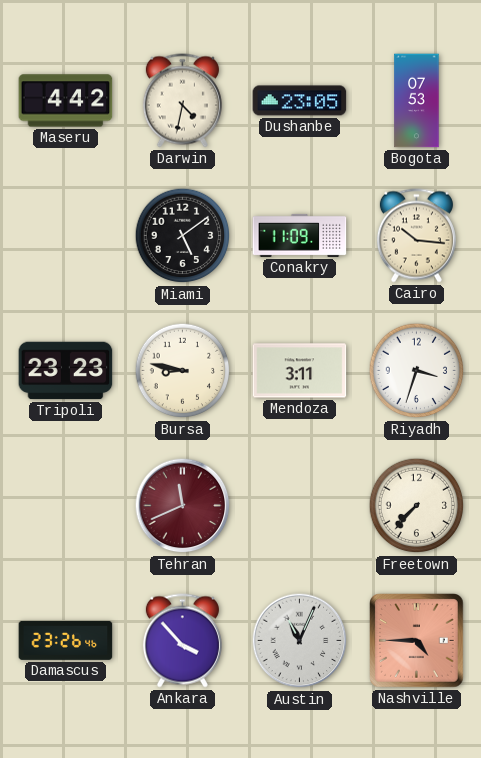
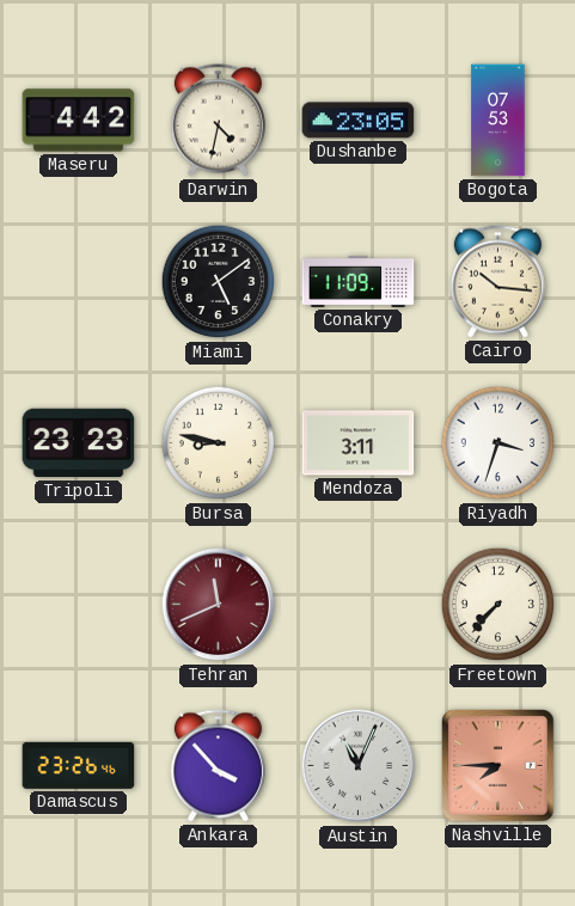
Nashville: 4:45 -> 7:45
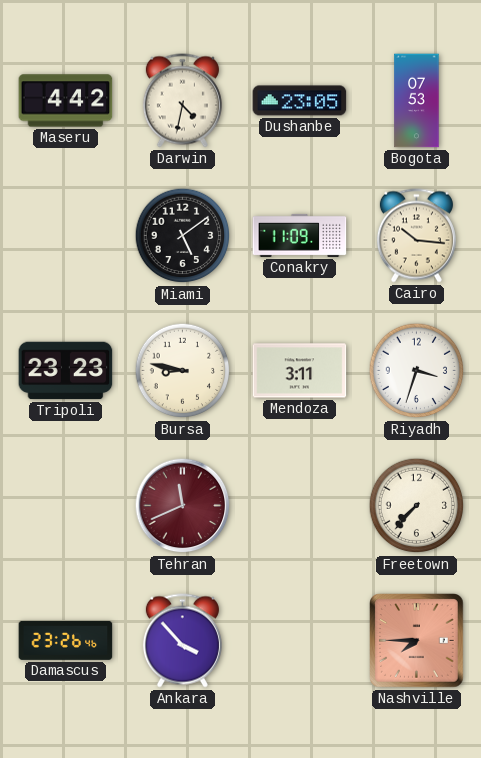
Austin: 11:04 -> none
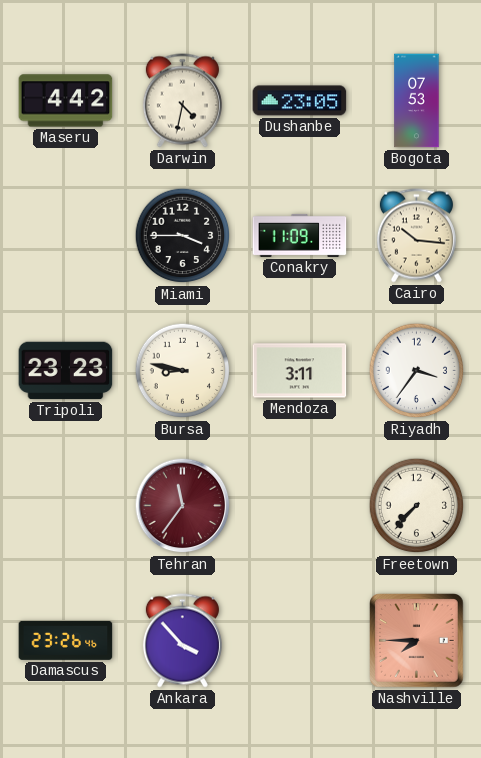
Miami: 5:09 -> 3:45
Riyadh: 3:33 -> 3:36
Tehran: 11:41 -> 11:36
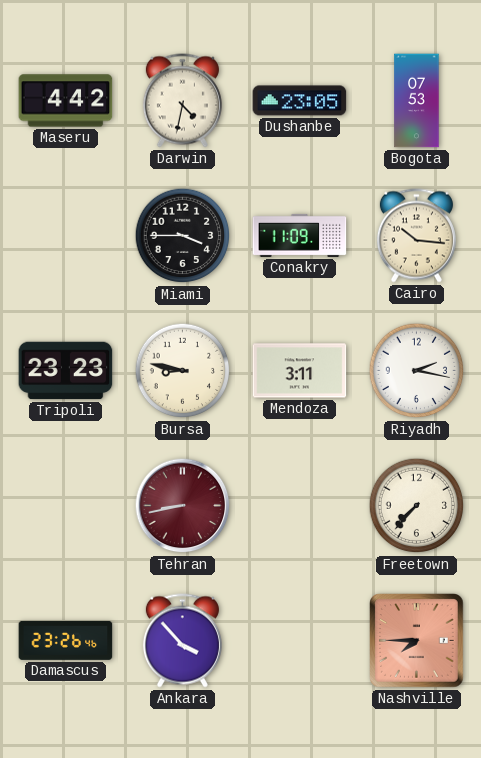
Riyadh: 3:36 -> 2:17
Tehran: 11:36 -> 8:43
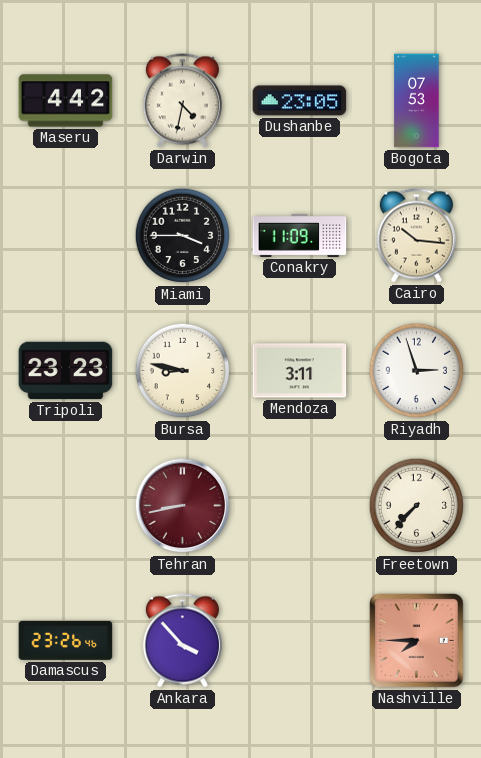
Riyadh: 2:17 -> 2:57
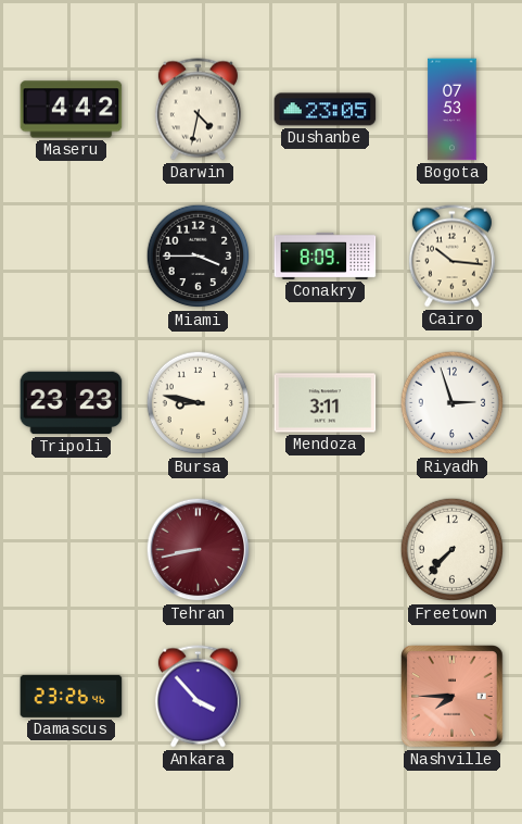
Conakry: 11:09 -> 8:09
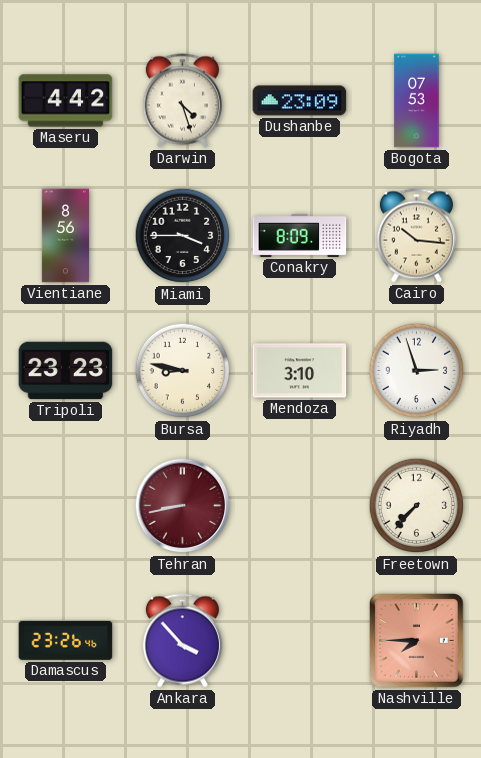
Darwin: 4:32 -> 4:27
Dushanbe: 23:05 -> 23:09
Vientiane: none -> 8:56
Mendoza: 3:11 -> 3:10
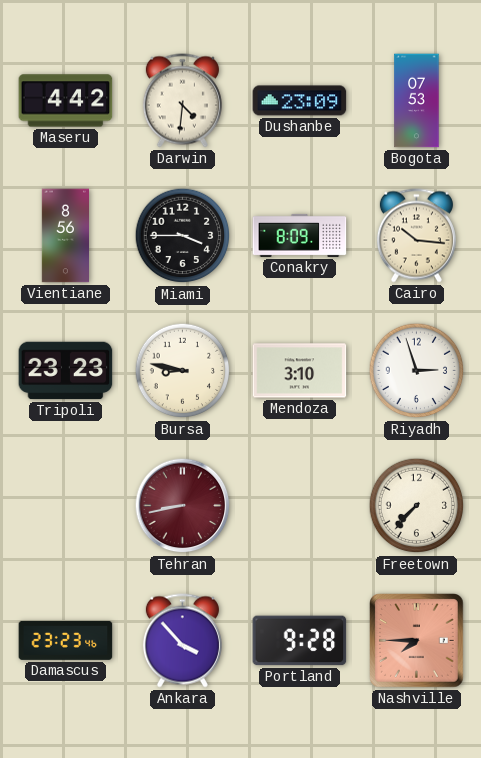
Darwin: 4:27 -> 4:31
Damascus: 23:26 -> 23:23
Portland: none -> 9:28
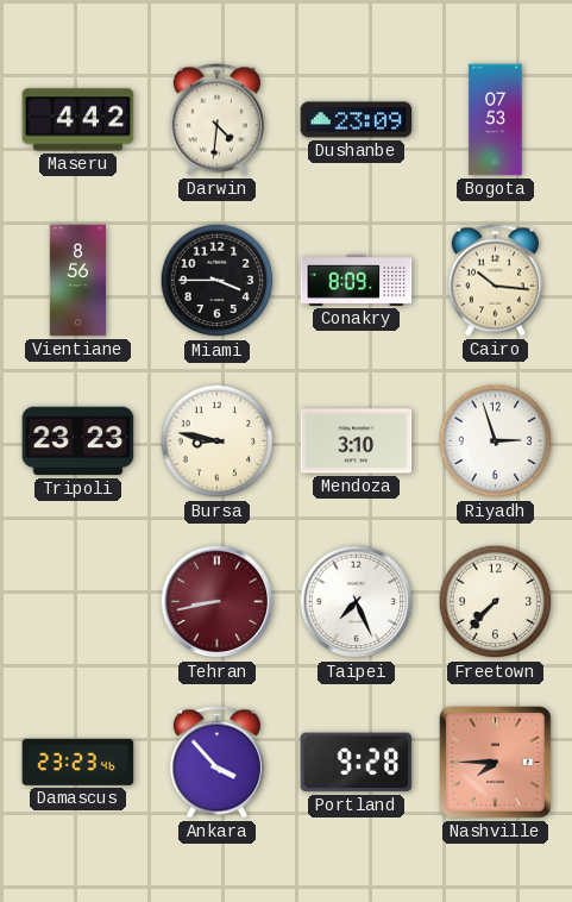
Taipei: none -> 7:26
